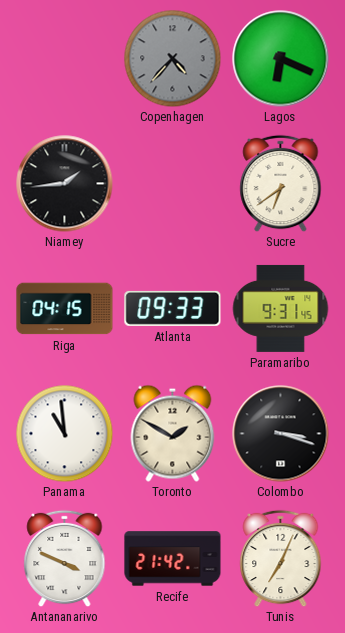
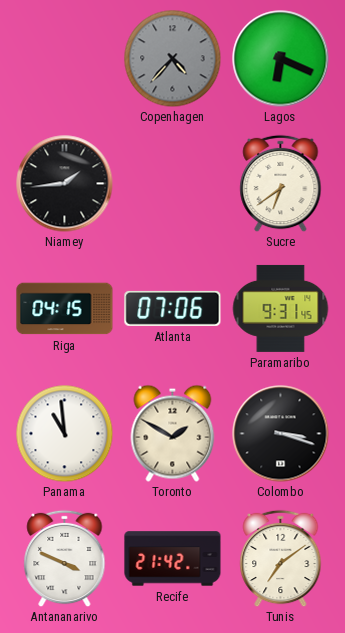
Atlanta: 09:33 -> 07:06
Tunis: 7:04 -> 7:09
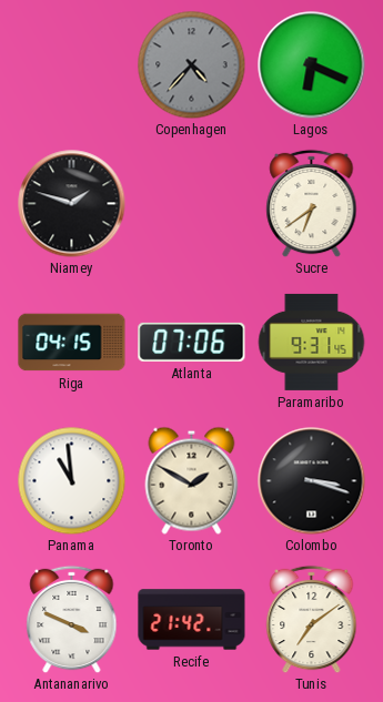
Niamey: 1:44 -> 1:48
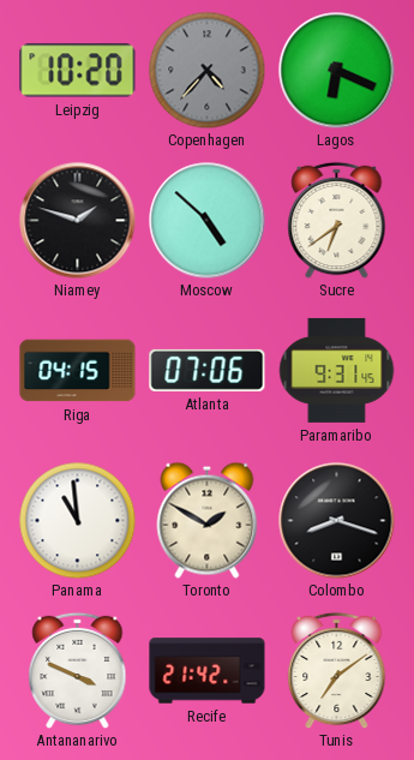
Leipzig: none -> 10:20
Moscow: none -> 4:52
Colombo: 3:18 -> 8:18
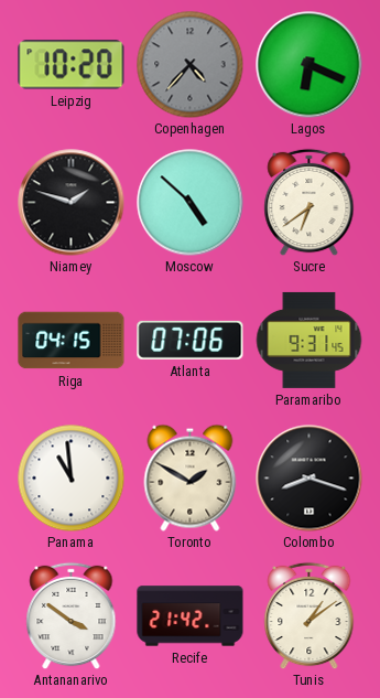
Antananarivo: 3:49 -> 3:51
Tunis: 7:09 -> 1:09
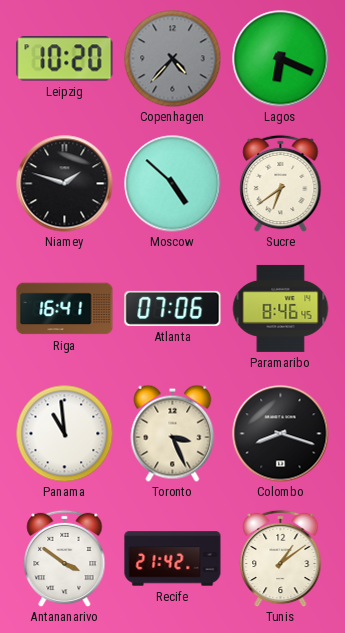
Riga: 04:15 -> 16:41
Paramaribo: 9:31 -> 8:46
Toronto: 1:50 -> 3:26
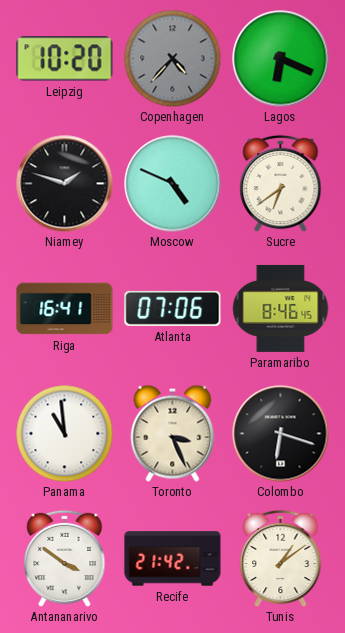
Moscow: 4:52 -> 4:49
Colombo: 8:18 -> 6:18
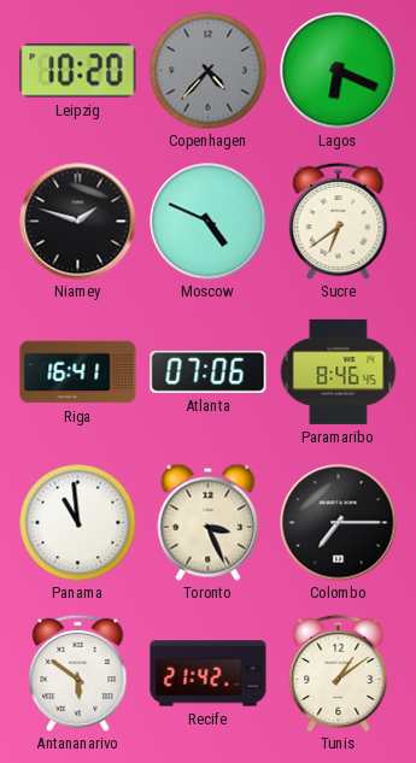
Colombo: 6:18 -> 7:15
Antananarivo: 3:51 -> 5:51
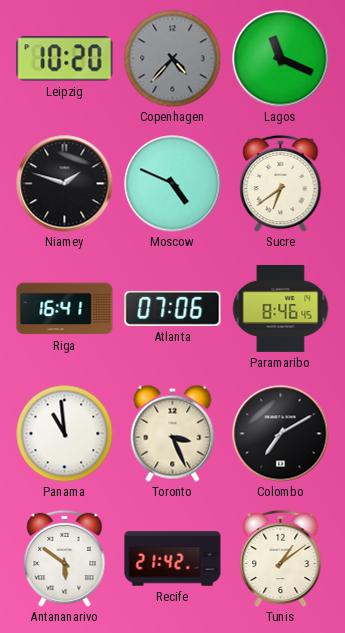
Lagos: 6:19 -> 11:19
Colombo: 7:15 -> 7:10
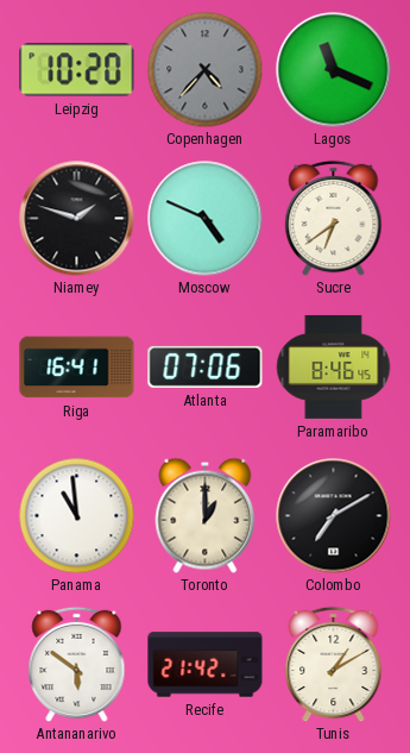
Toronto: 3:26 -> 1:00
Tunis: 1:09 -> 1:10
